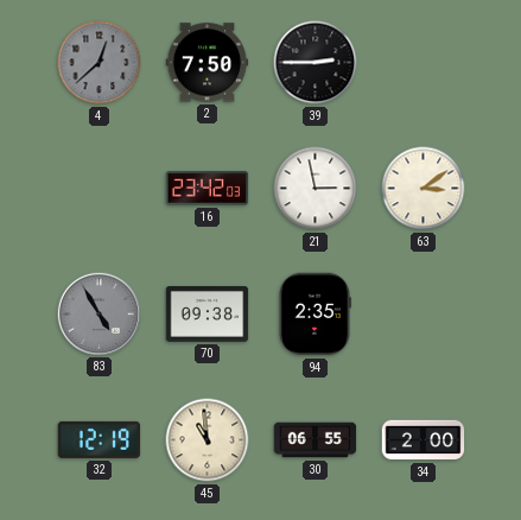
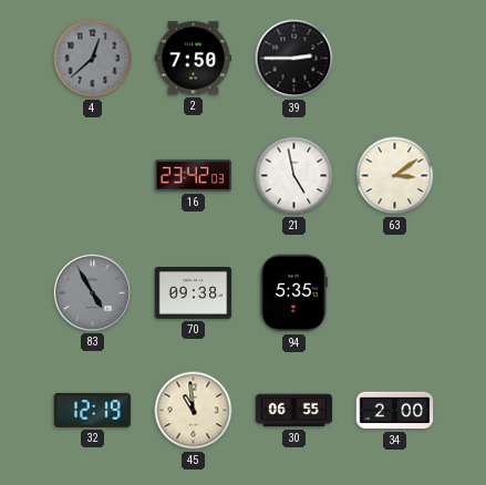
21: 2:58 -> 4:58
94: 2:35 -> 5:35
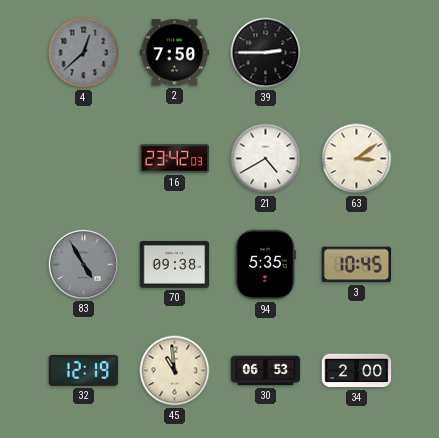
21: 4:58 -> 4:40
3: none -> 10:45
30: 06:55 -> 06:53
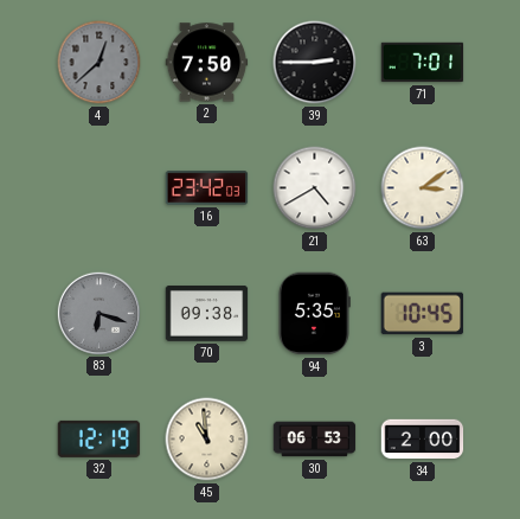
71: none -> 7:01
83: 4:55 -> 6:18
